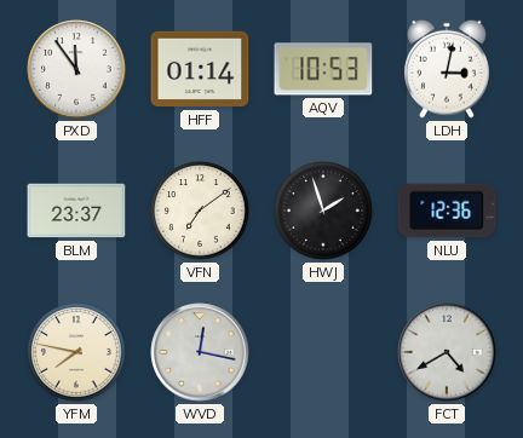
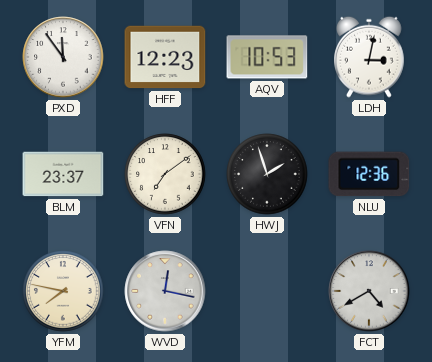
HFF: 01:14 -> 12:23
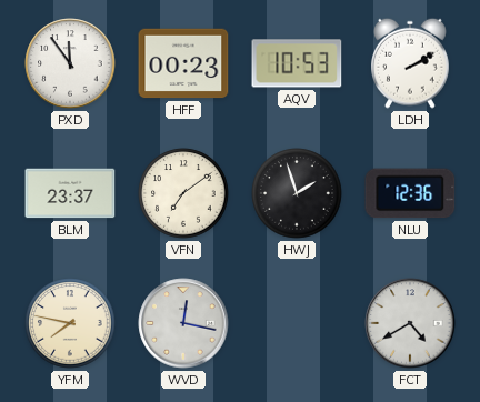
HFF: 12:23 -> 00:23
LDH: 3:02 -> 2:10
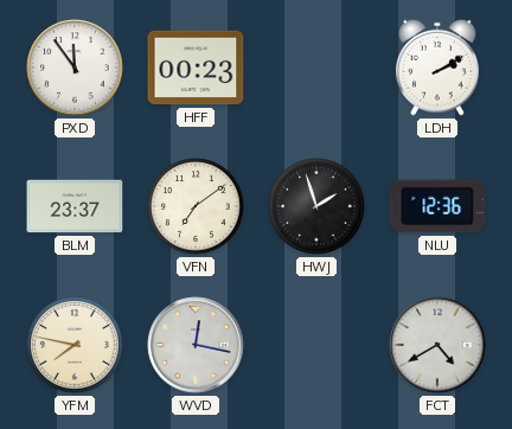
AQV: 10:53 -> none
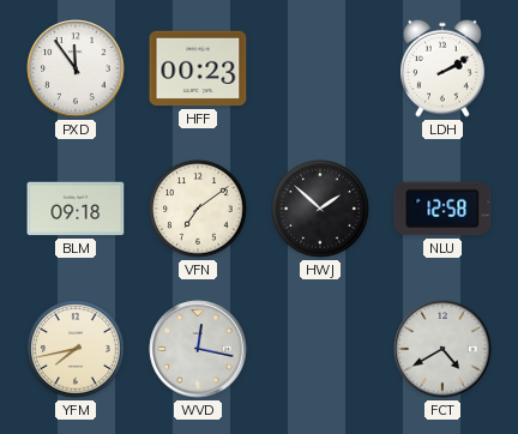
BLM: 23:37 -> 09:18
HWJ: 1:57 -> 1:52
NLU: 12:36 -> 12:58
YFM: 7:47 -> 7:43
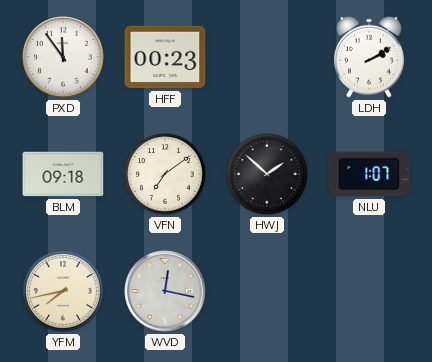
NLU: 12:58 -> 1:07
FCT: 4:40 -> none
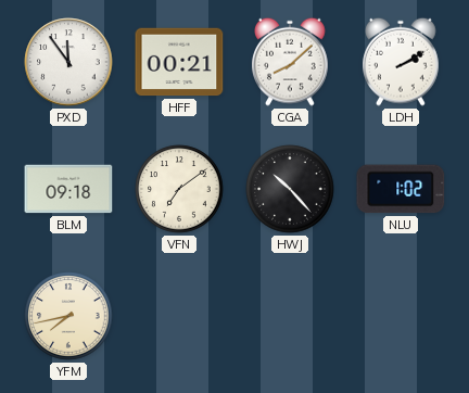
HFF: 00:23 -> 00:21
CGA: none -> 8:08
HWJ: 1:52 -> 10:23
NLU: 1:07 -> 1:02
WVD: 12:17 -> none
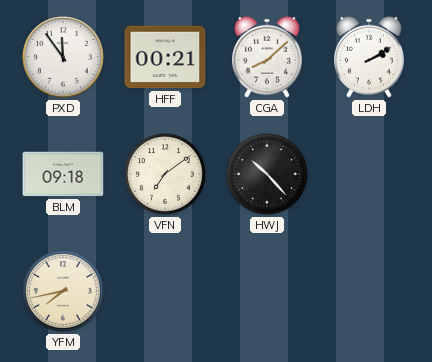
NLU: 1:02 -> none
